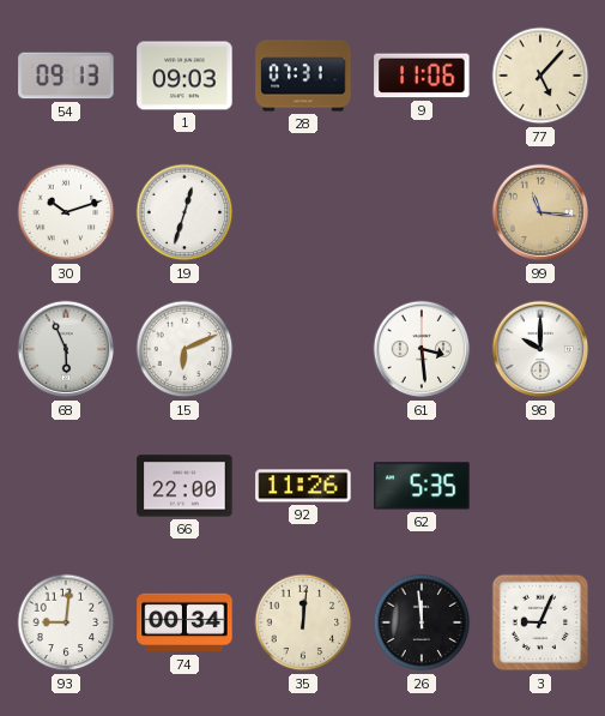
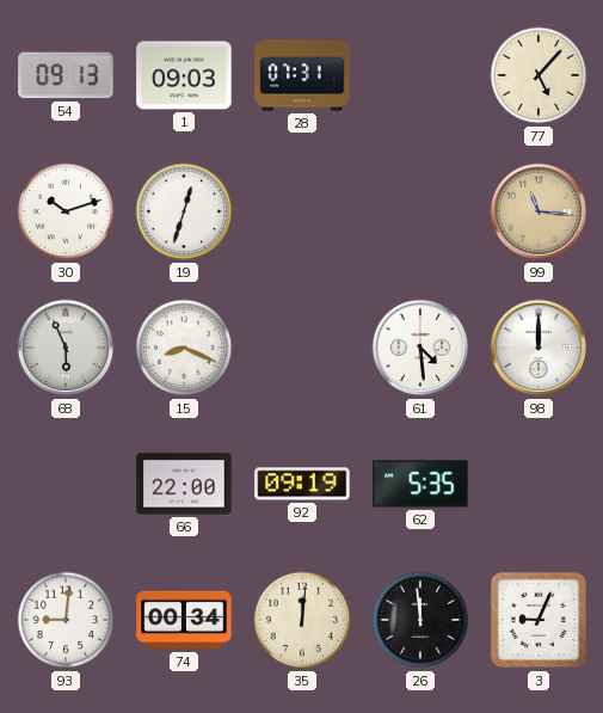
9: 11:06 -> none
15: 6:11 -> 8:19
61: 3:29 -> 4:29
98: 10:00 -> 12:00
92: 11:26 -> 09:19
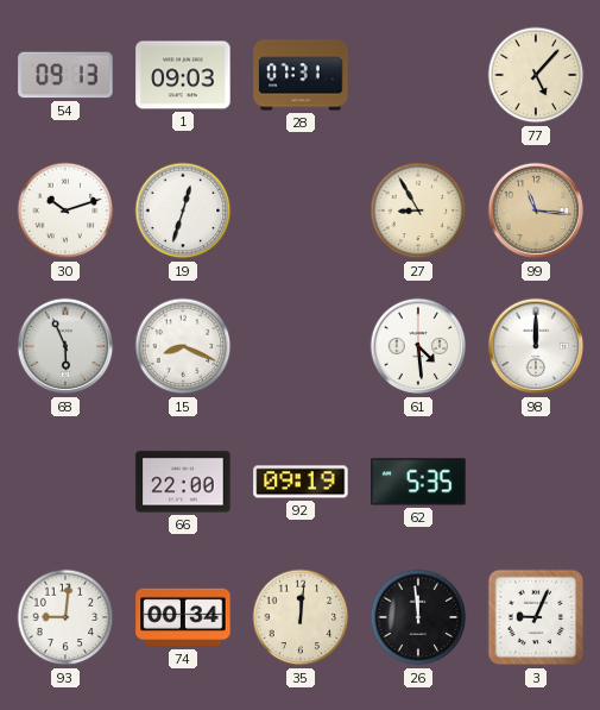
27: none -> 8:55
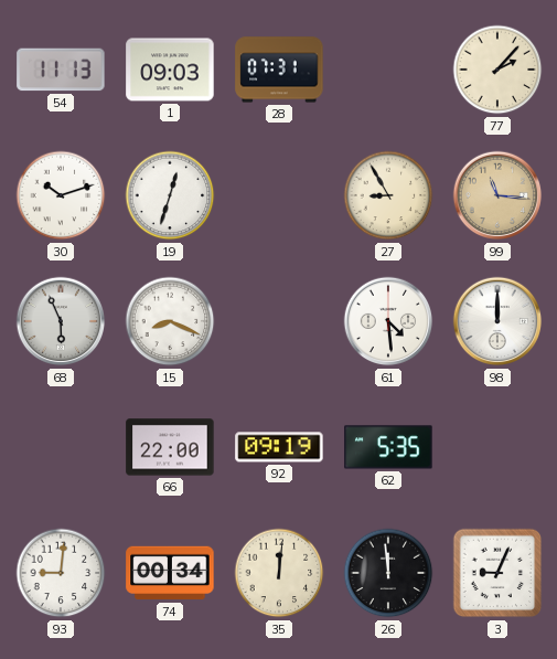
54: 09:13 -> 11:13
77: 5:07 -> 2:07
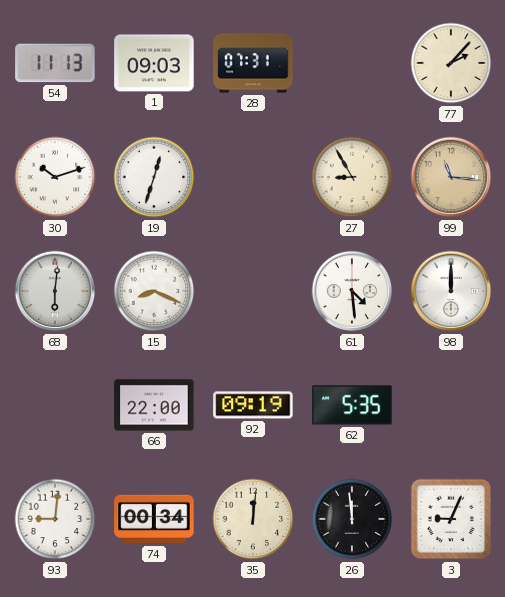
68: 5:56 -> 6:01
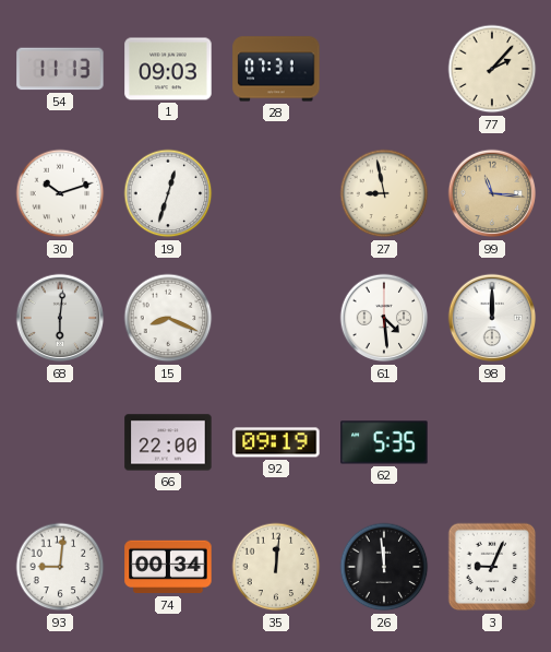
27: 8:55 -> 8:58
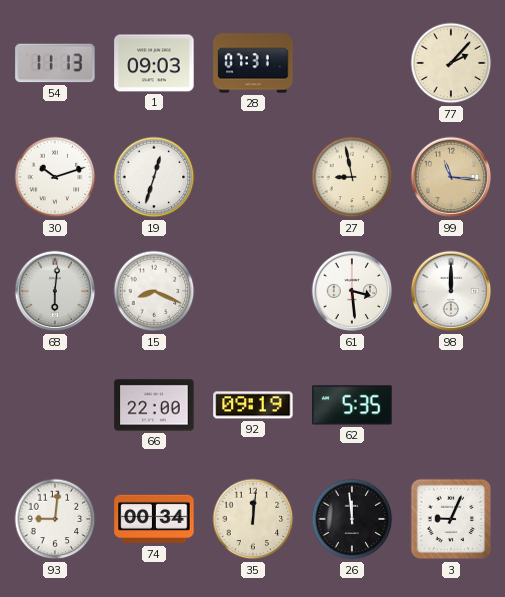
61: 4:29 -> 3:29
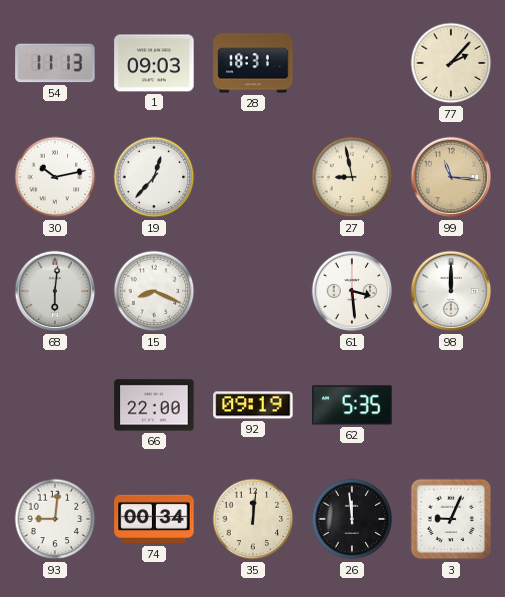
28: 07:31 -> 18:31
30: 10:12 -> 10:13
19: 12:33 -> 12:37
